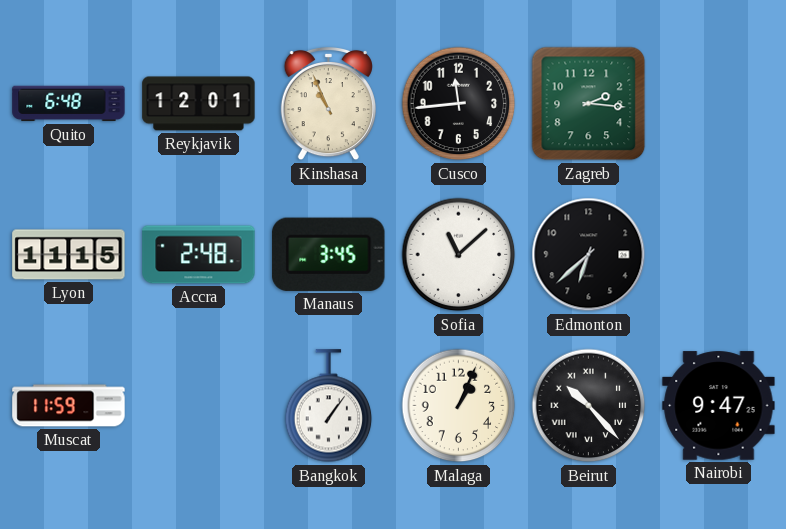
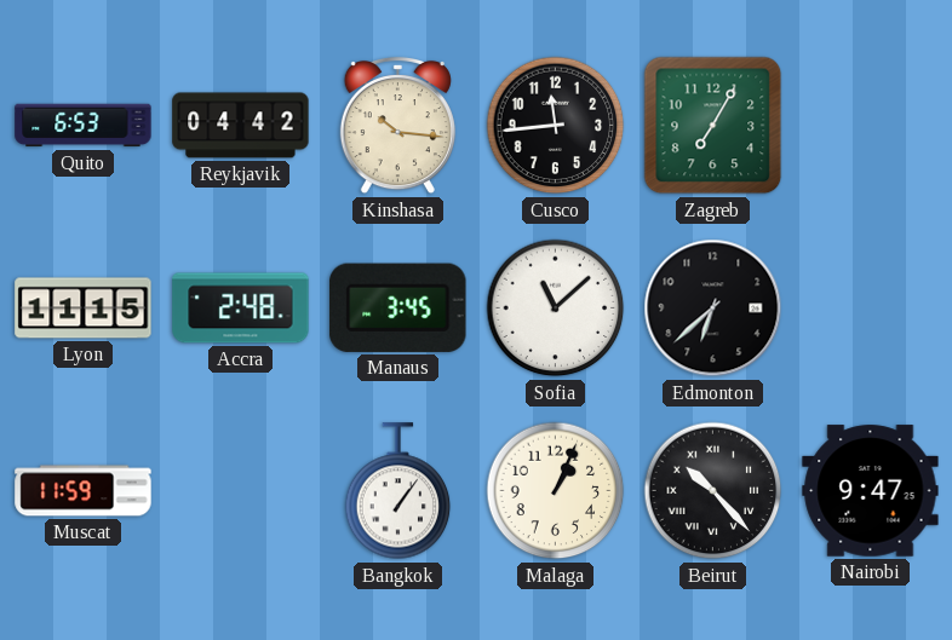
Quito: 6:48 -> 6:53
Reykjavik: 12:01 -> 04:42
Kinshasa: 10:56 -> 10:16
Zagreb: 2:16 -> 7:05
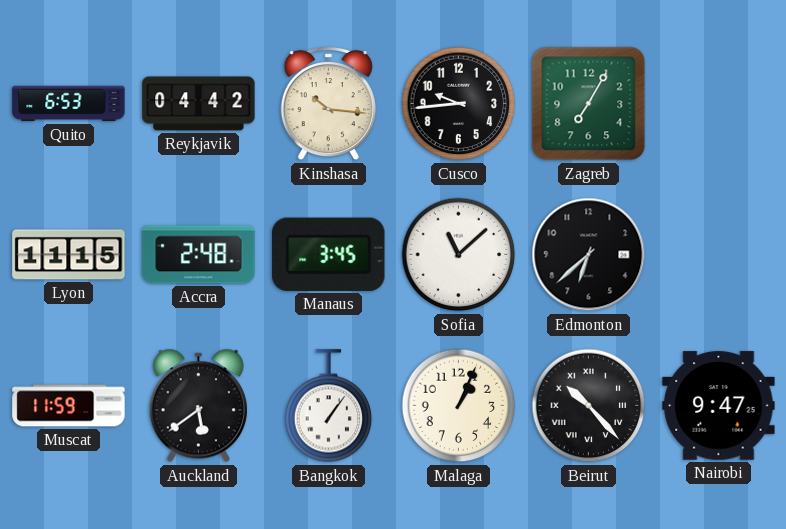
Cusco: 11:44 -> 9:44
Auckland: none -> 5:39
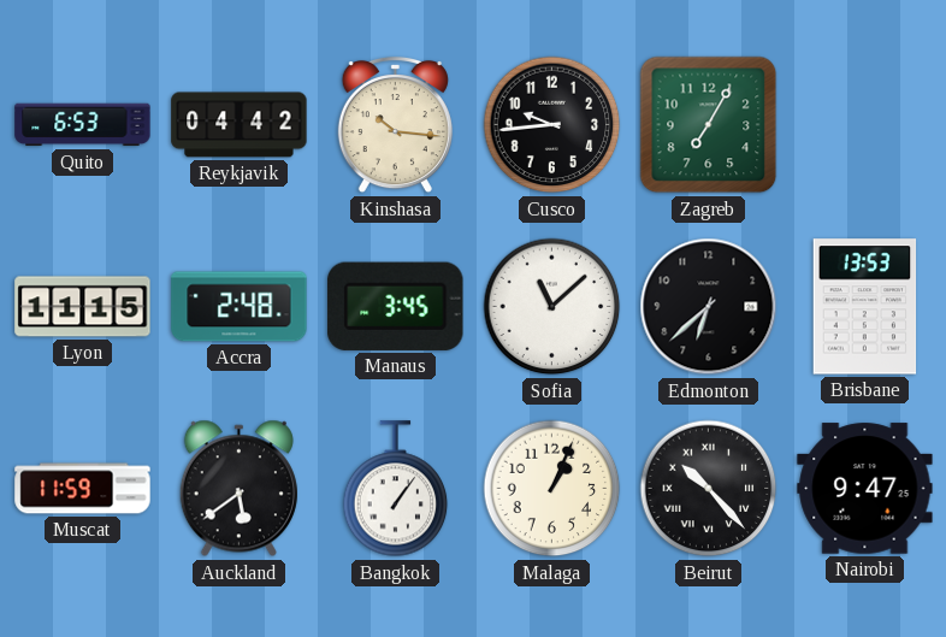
Brisbane: none -> 13:53
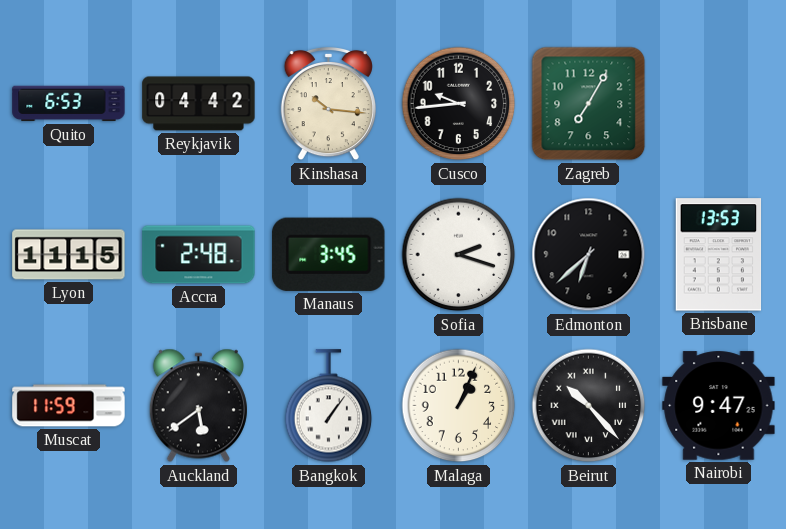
Sofia: 11:08 -> 2:18
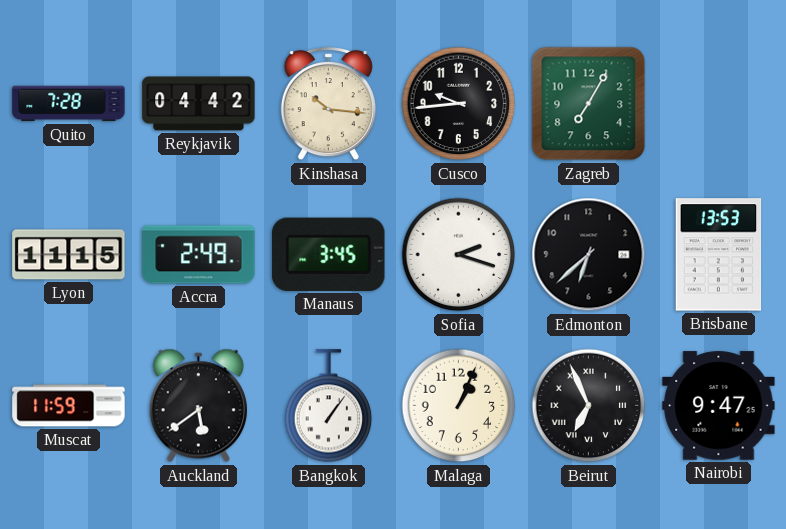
Quito: 6:53 -> 7:28
Accra: 2:48 -> 2:49
Beirut: 10:23 -> 6:56
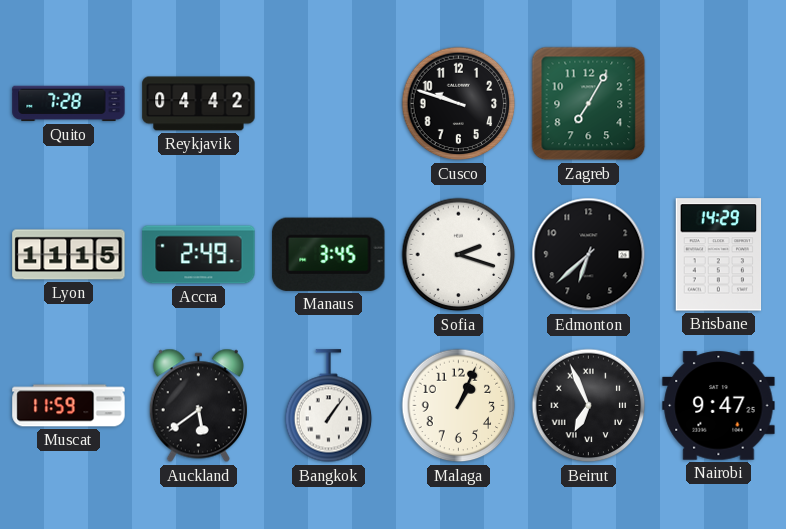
Kinshasa: 10:16 -> none
Cusco: 9:44 -> 9:48
Brisbane: 13:53 -> 14:29
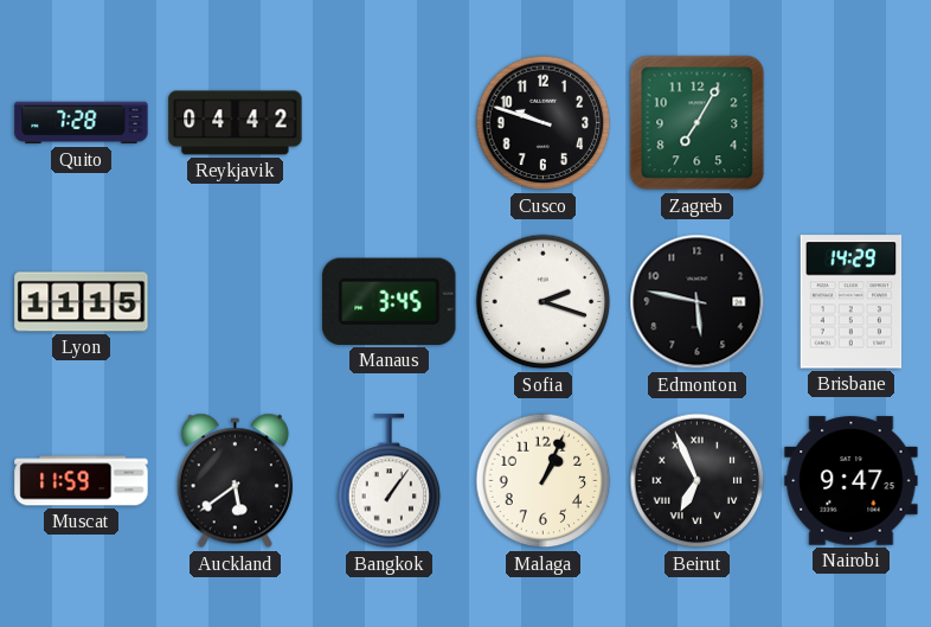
Accra: 2:49 -> none
Edmonton: 6:38 -> 5:47
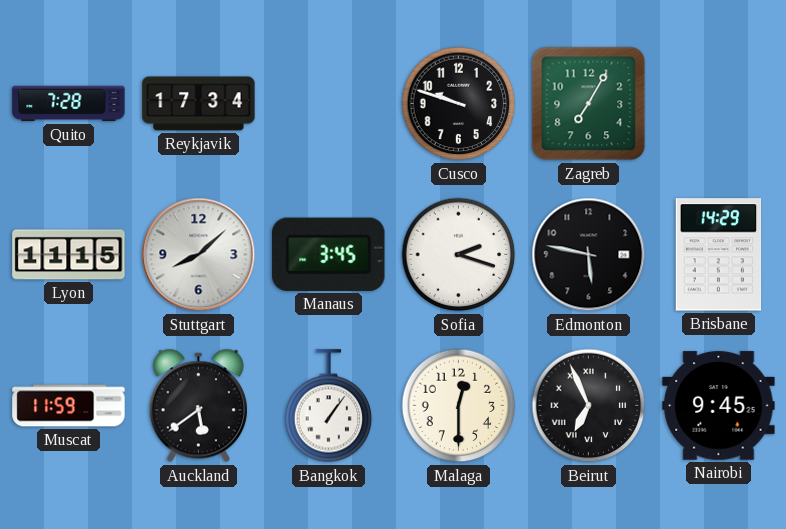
Reykjavik: 04:42 -> 17:34
Stuttgart: none -> 8:08
Malaga: 1:04 -> 12:30
Nairobi: 9:47 -> 9:45
